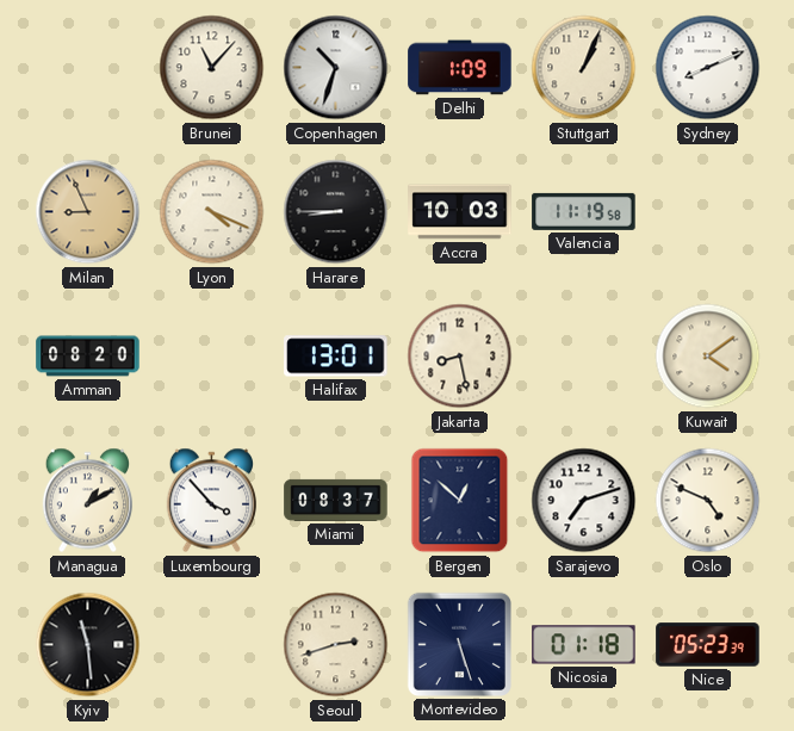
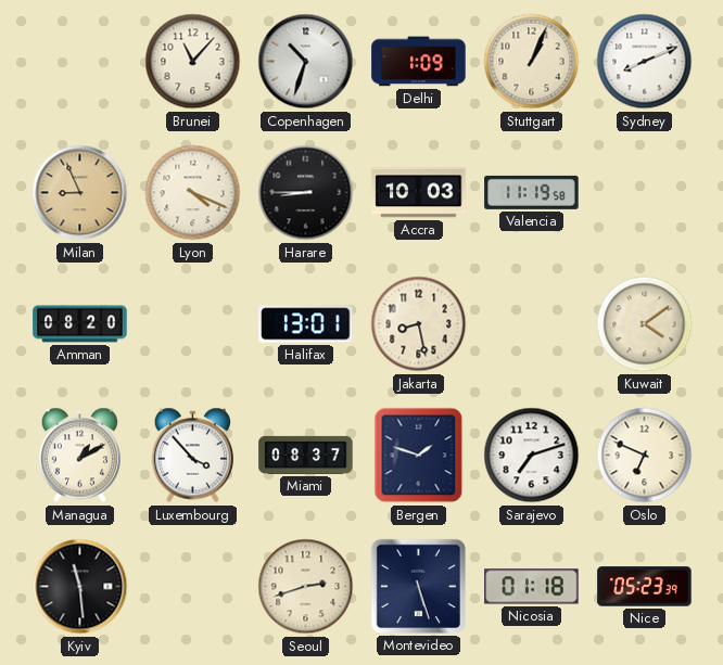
Bergen: 12:52 -> 1:48
Oslo: 4:49 -> 6:49
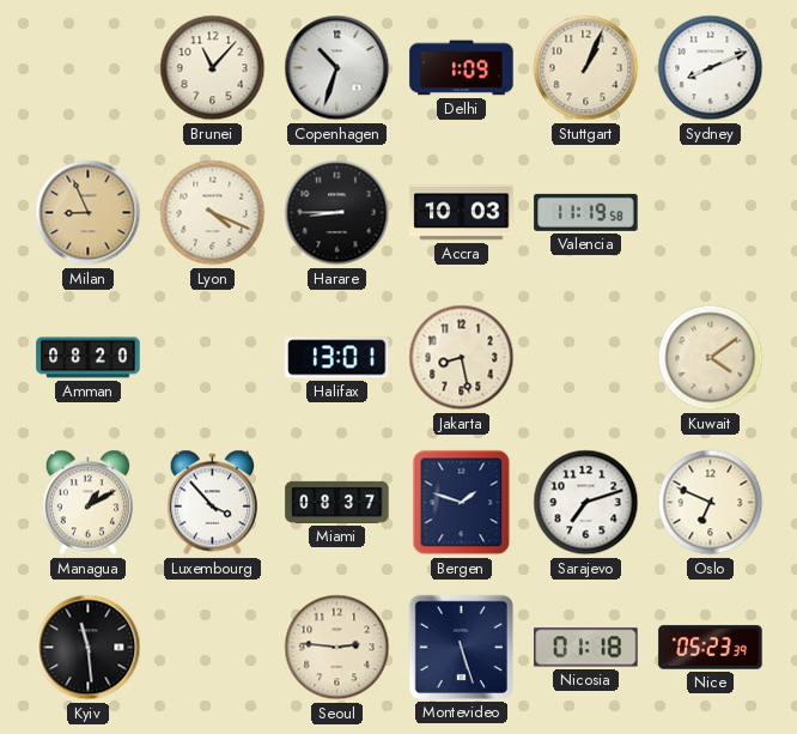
Seoul: 2:42 -> 2:46
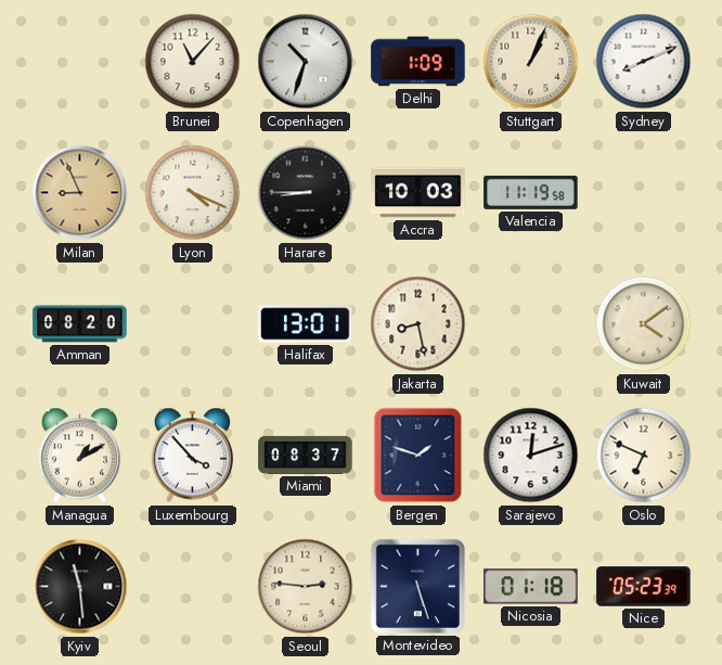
Sarajevo: 7:12 -> 12:12
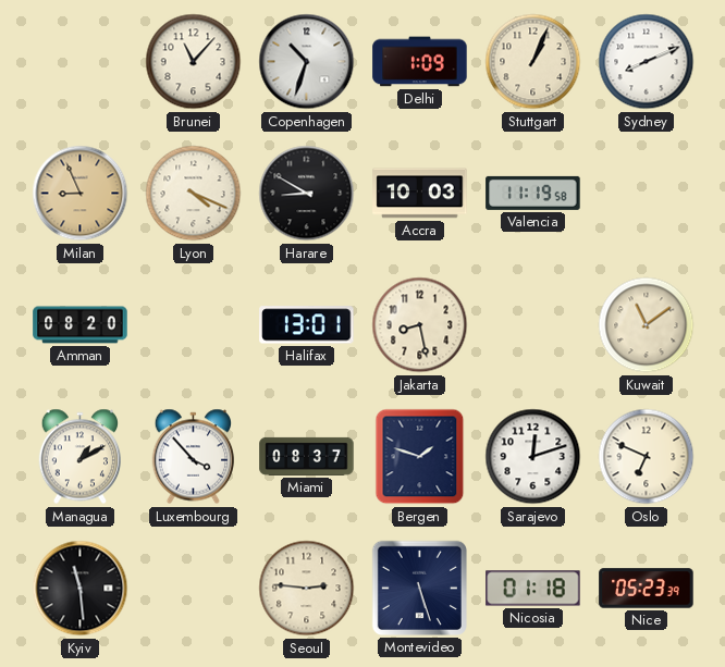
Harare: 8:45 -> 8:50
Kuwait: 4:09 -> 11:09
